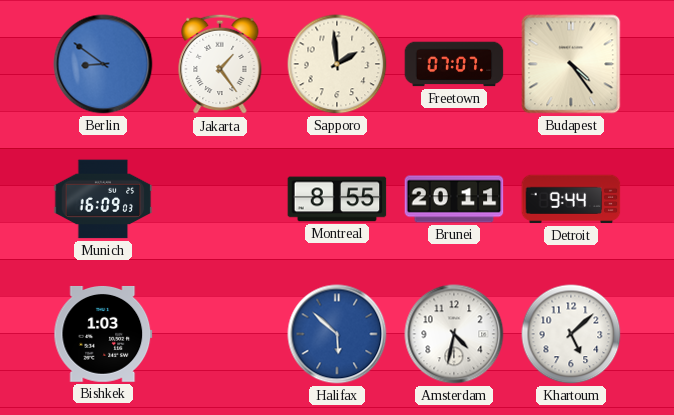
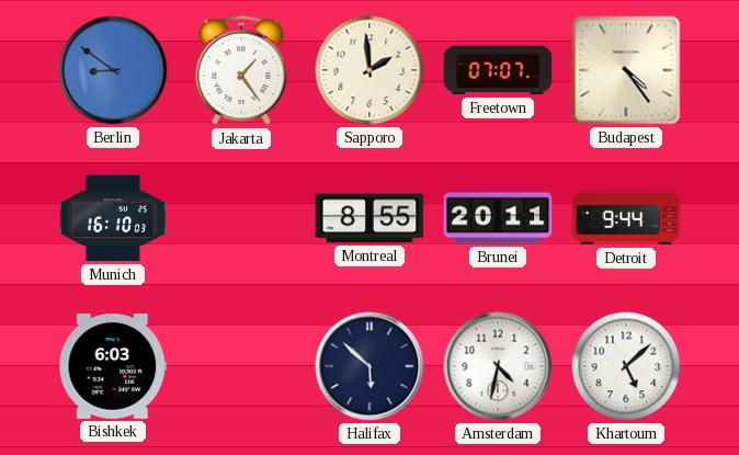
Munich: 16:09 -> 16:10
Bishkek: 1:03 -> 6:03
Halifax dial: blue -> navy
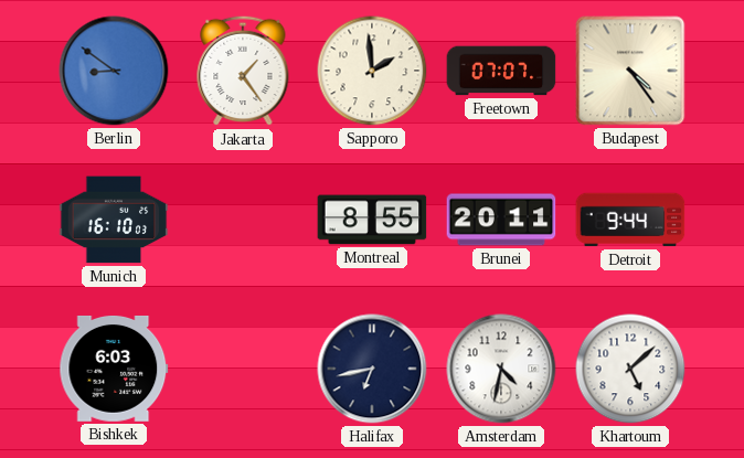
Halifax: 5:52 -> 6:43
